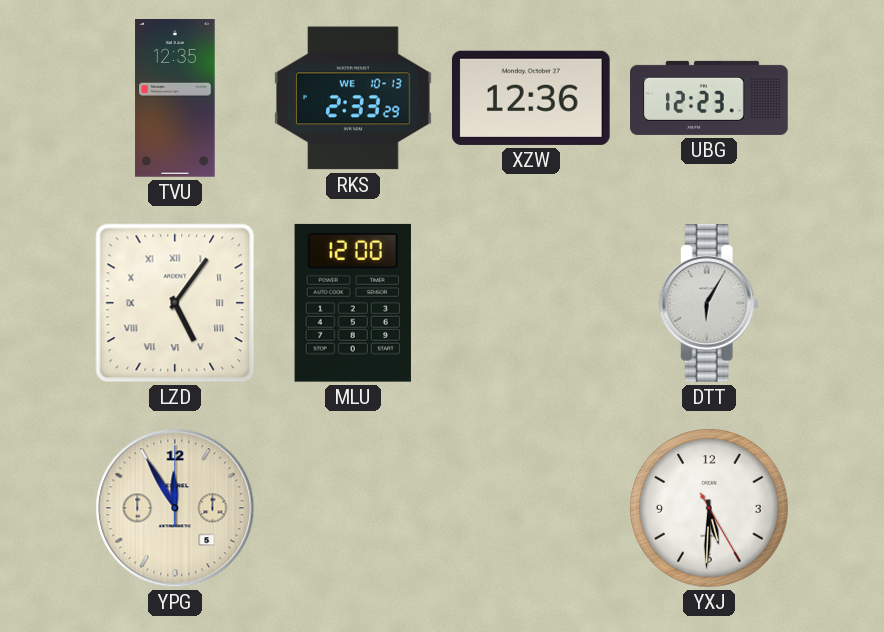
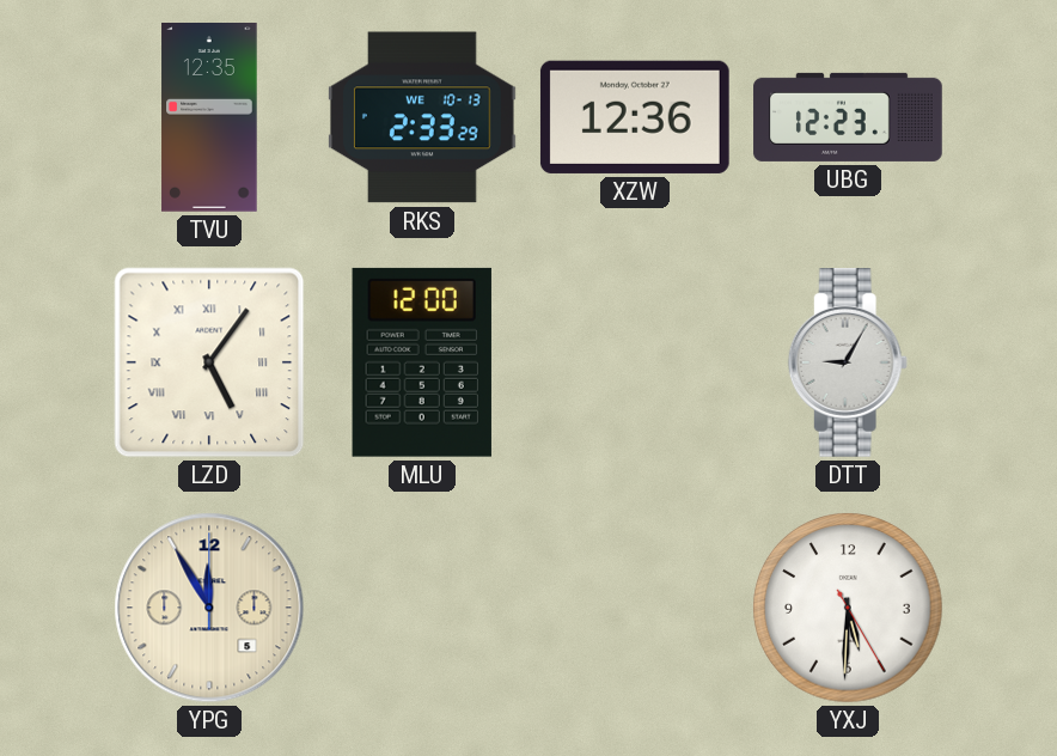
DTT: 6:05 -> 9:05
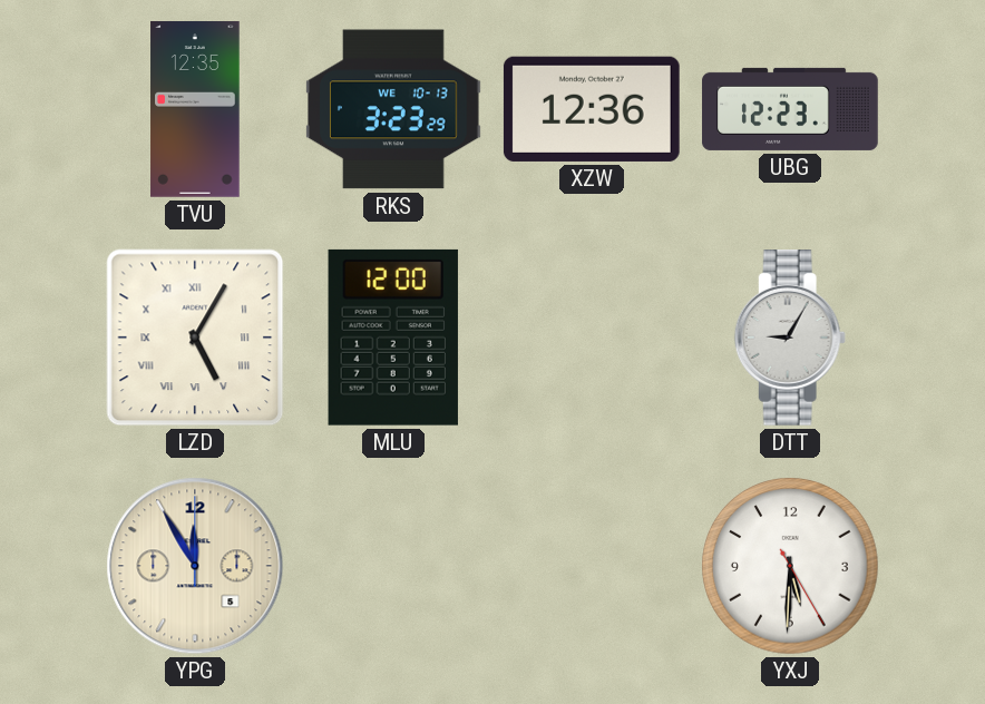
RKS: 2:33 -> 3:23
LZD: 5:06 -> 5:05
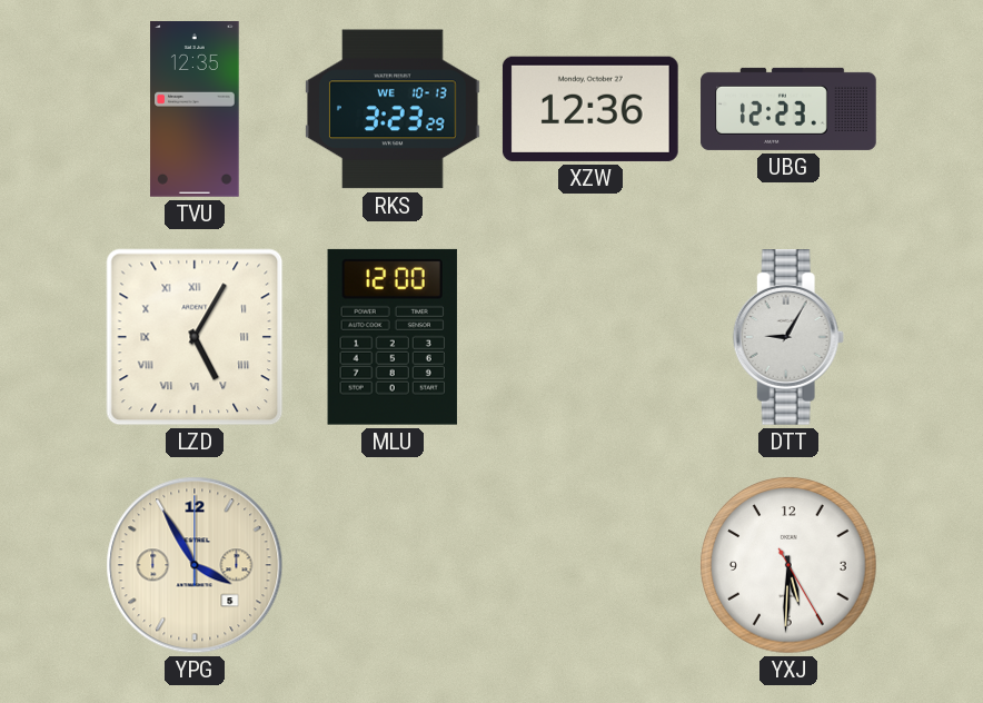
YPG: 11:55 -> 3:55
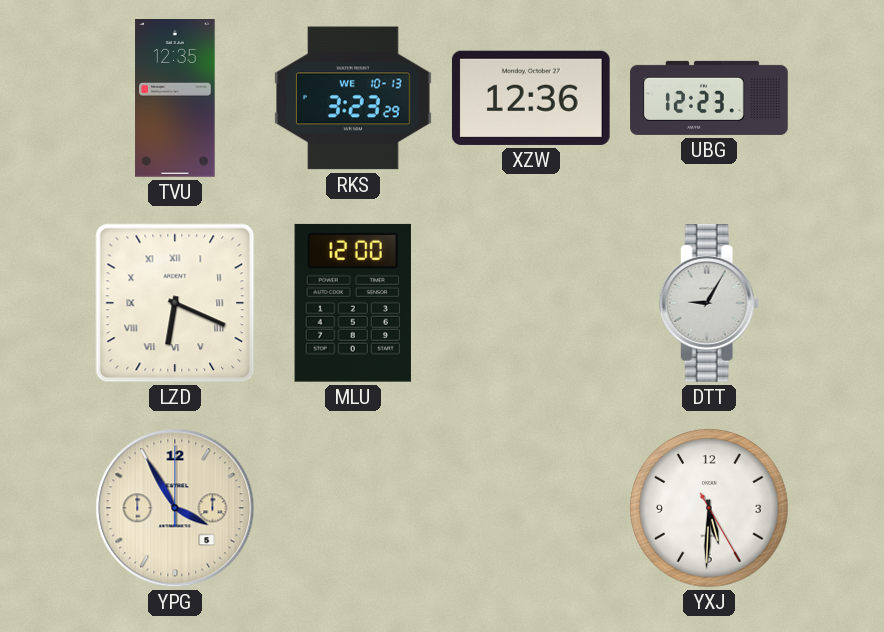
LZD: 5:05 -> 6:19
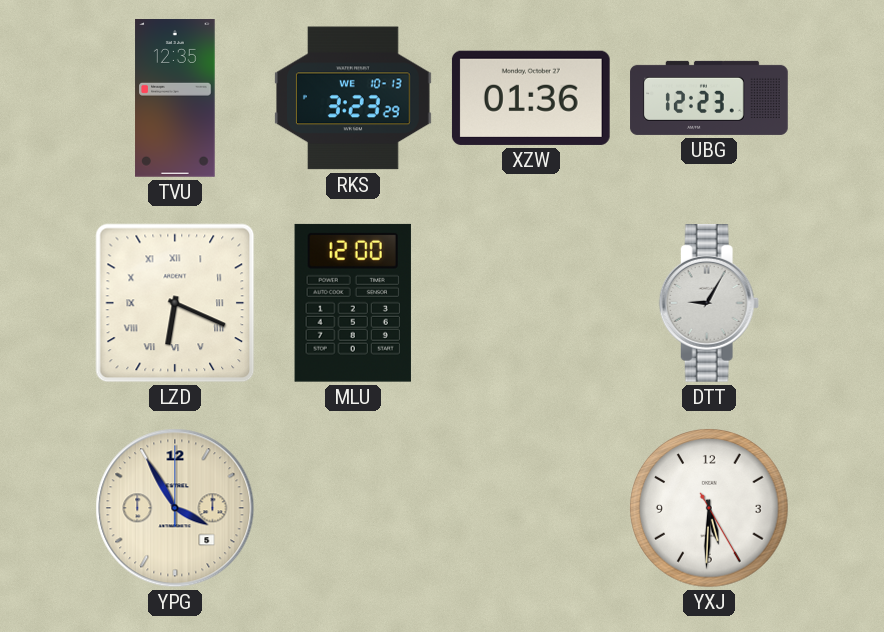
XZW: 12:36 -> 01:36
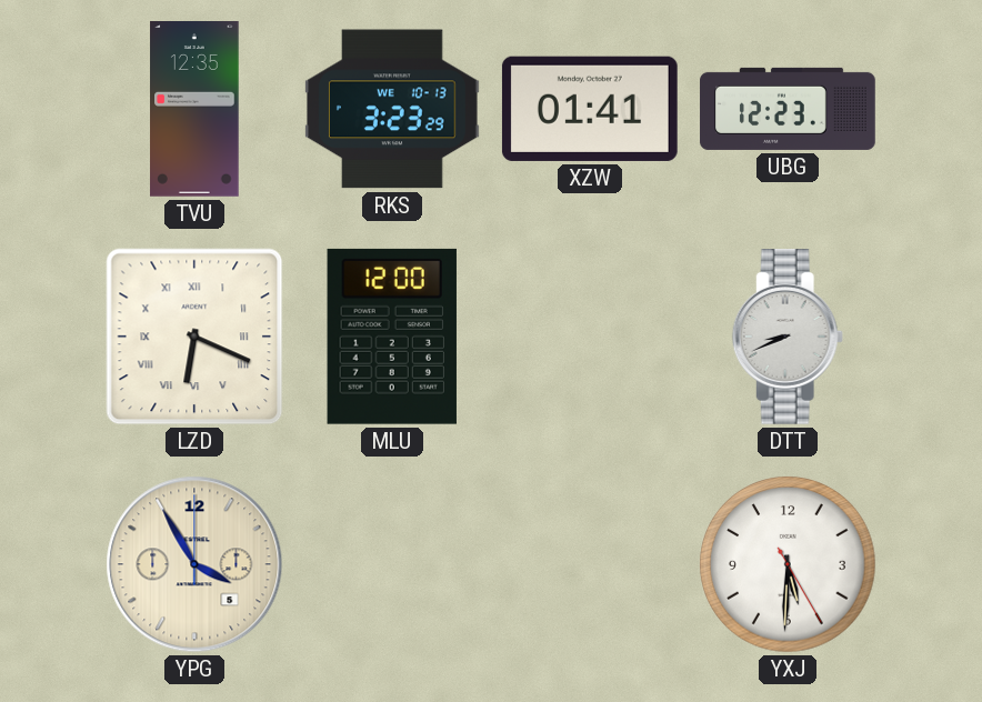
XZW: 01:36 -> 01:41
DTT: 9:05 -> 8:41
